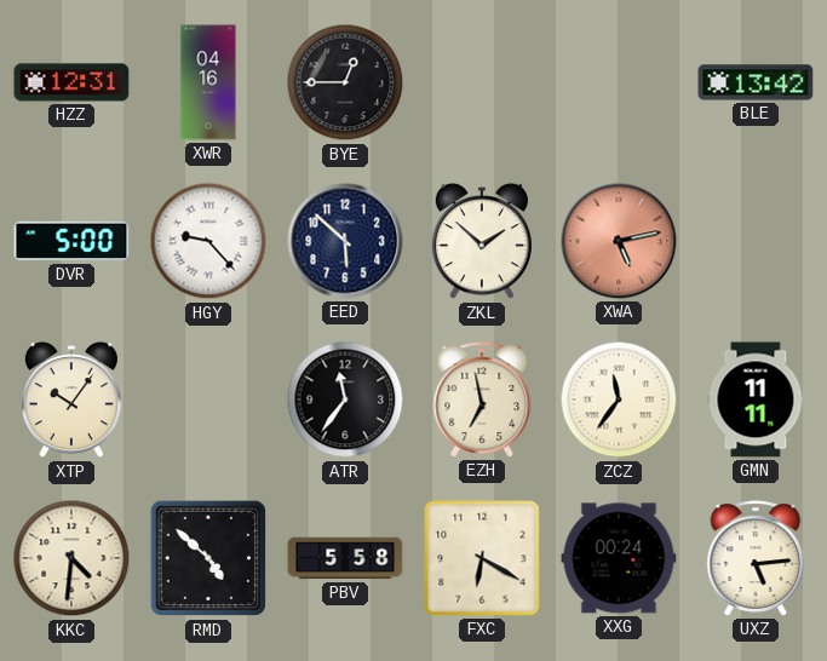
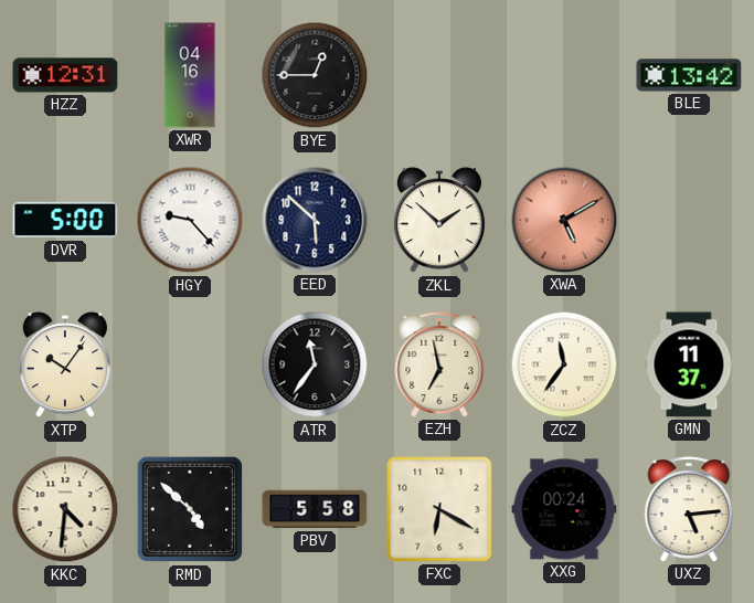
XWA: 5:13 -> 5:10
GMN: 11:11 -> 11:37
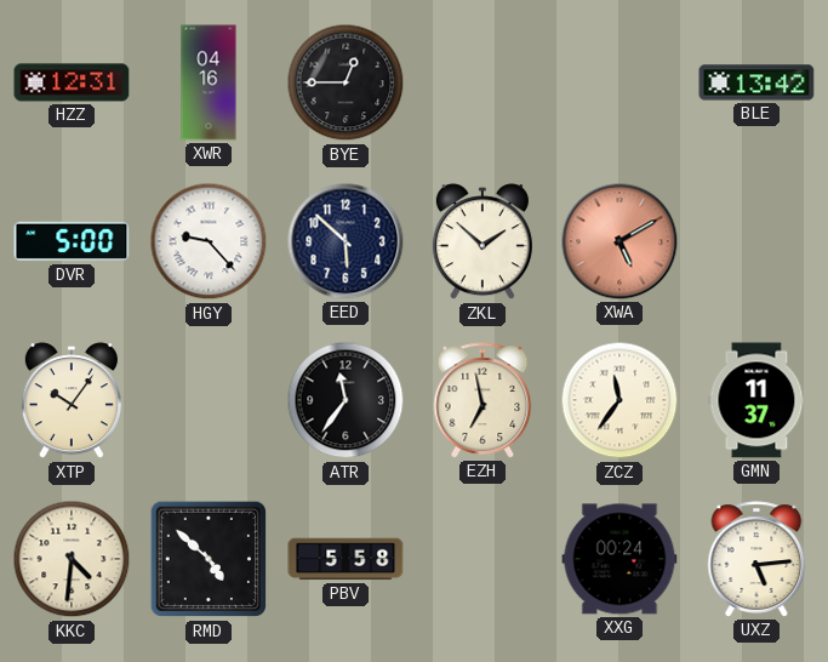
FXC: 6:20 -> none
